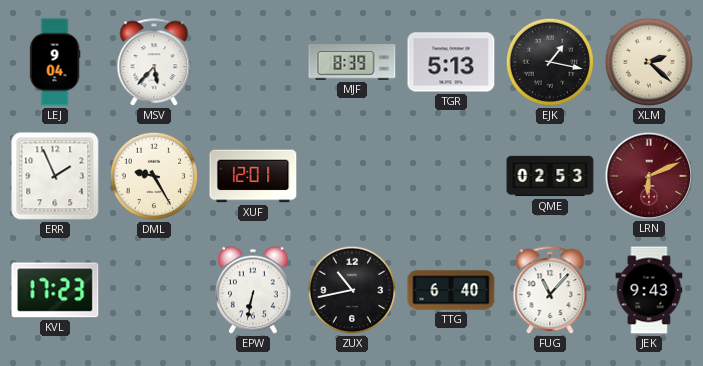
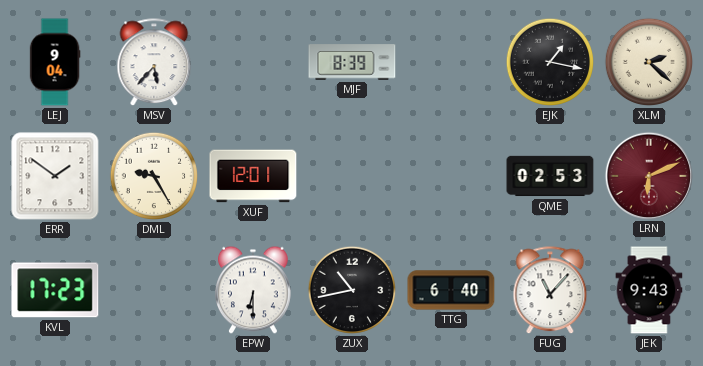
TGR: 5:13 -> none
ERR: 1:56 -> 1:51
EPW: 6:32 -> 6:30
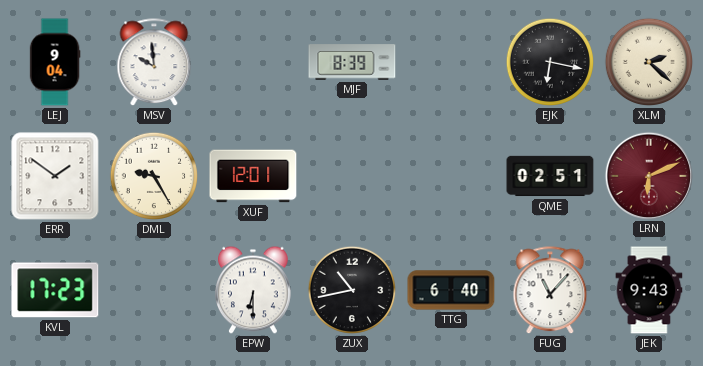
MSV: 5:37 -> 9:59
EJK: 1:17 -> 6:17
QME: 02:53 -> 02:51
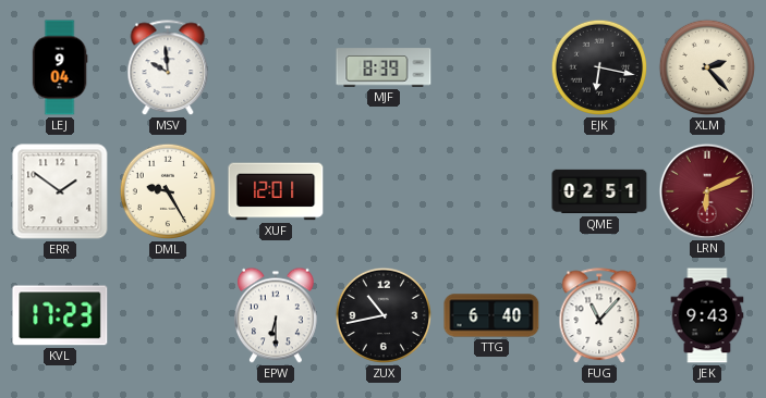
XLM: 2:22 -> 2:23
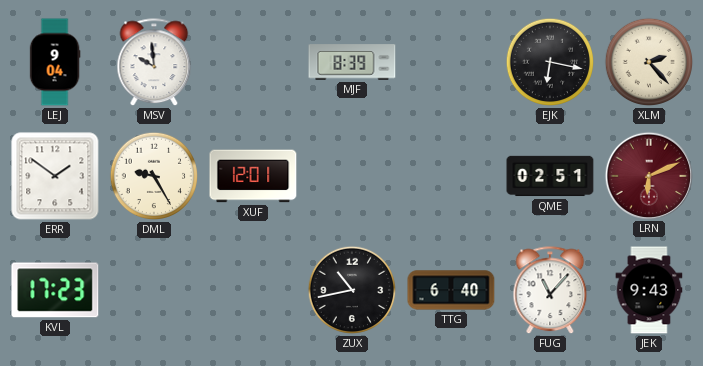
EPW: 6:30 -> none
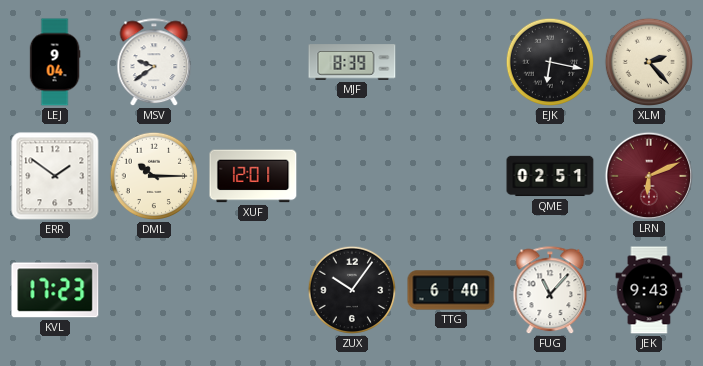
MSV: 9:59 -> 9:39
DML: 9:25 -> 10:15
ZUX: 10:43 -> 10:06
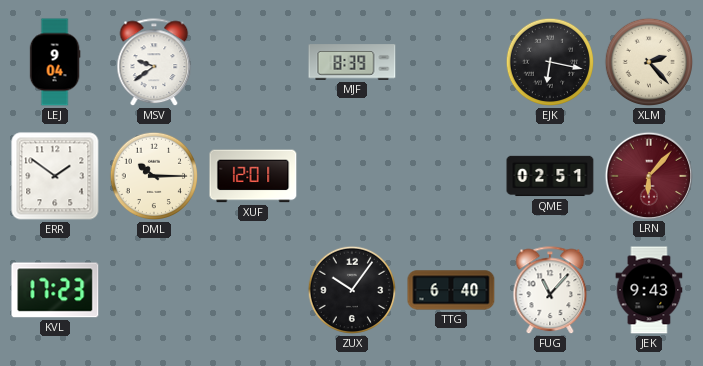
LRN: 6:11 -> 6:07
